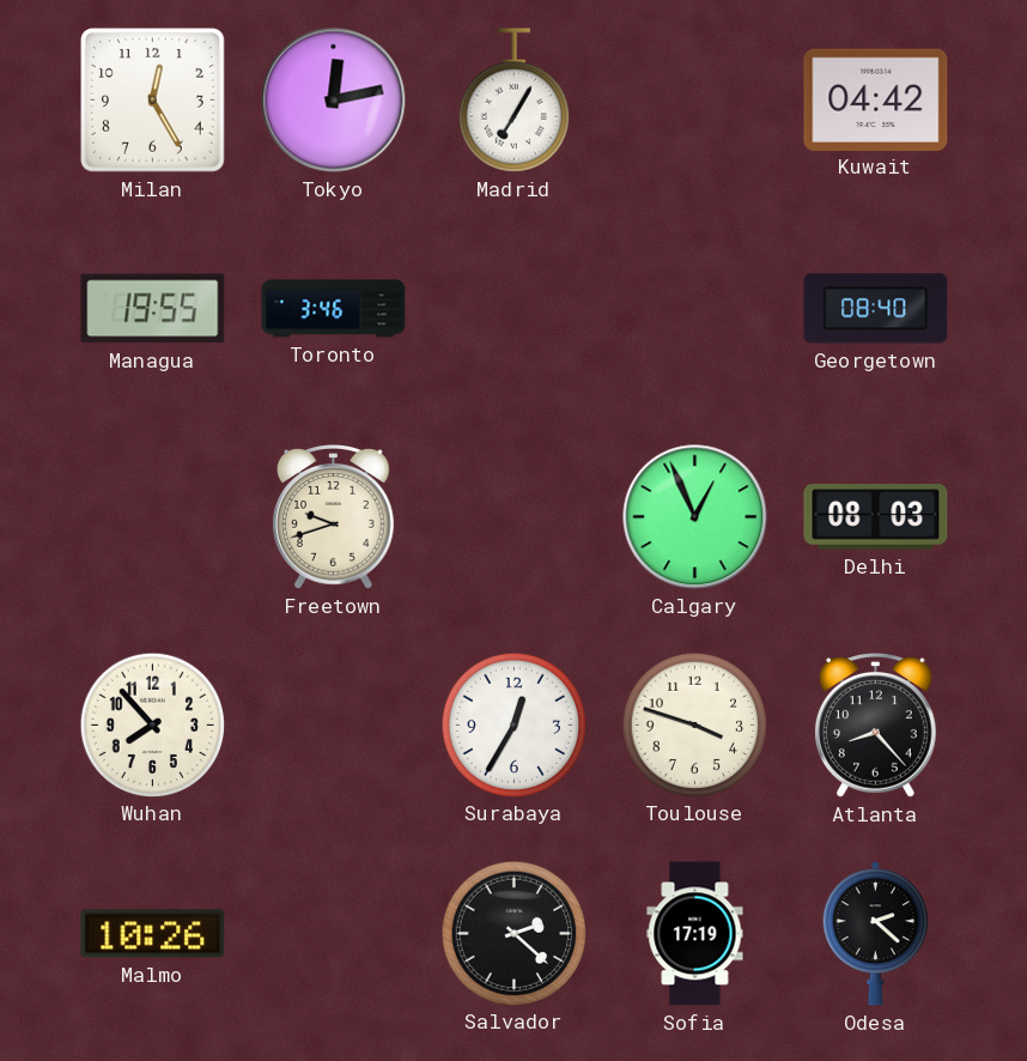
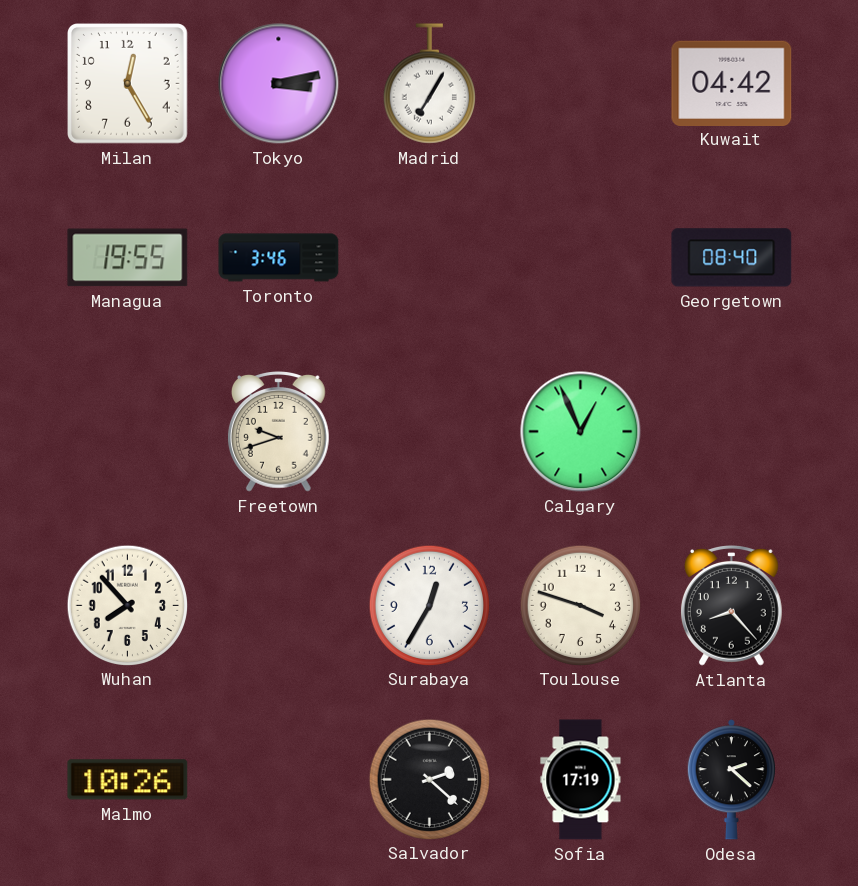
Tokyo: 12:13 -> 3:13
Delhi: 08:03 -> none
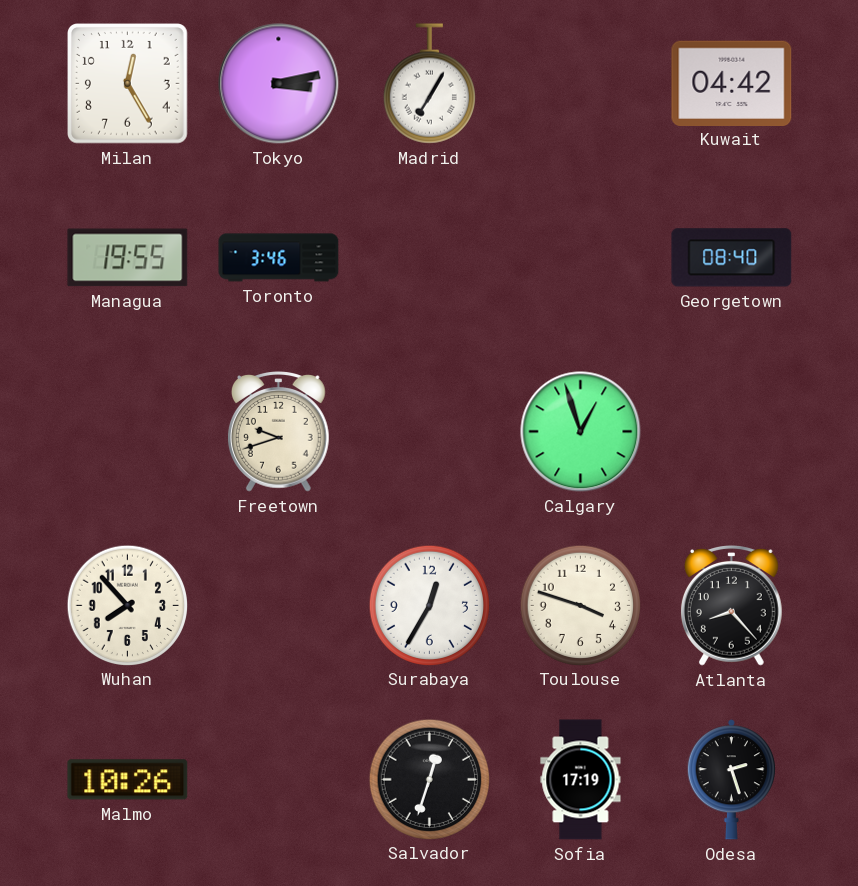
Calgary: 12:56 -> 12:57
Salvador: 2:22 -> 12:33
Odesa: 2:22 -> 2:27
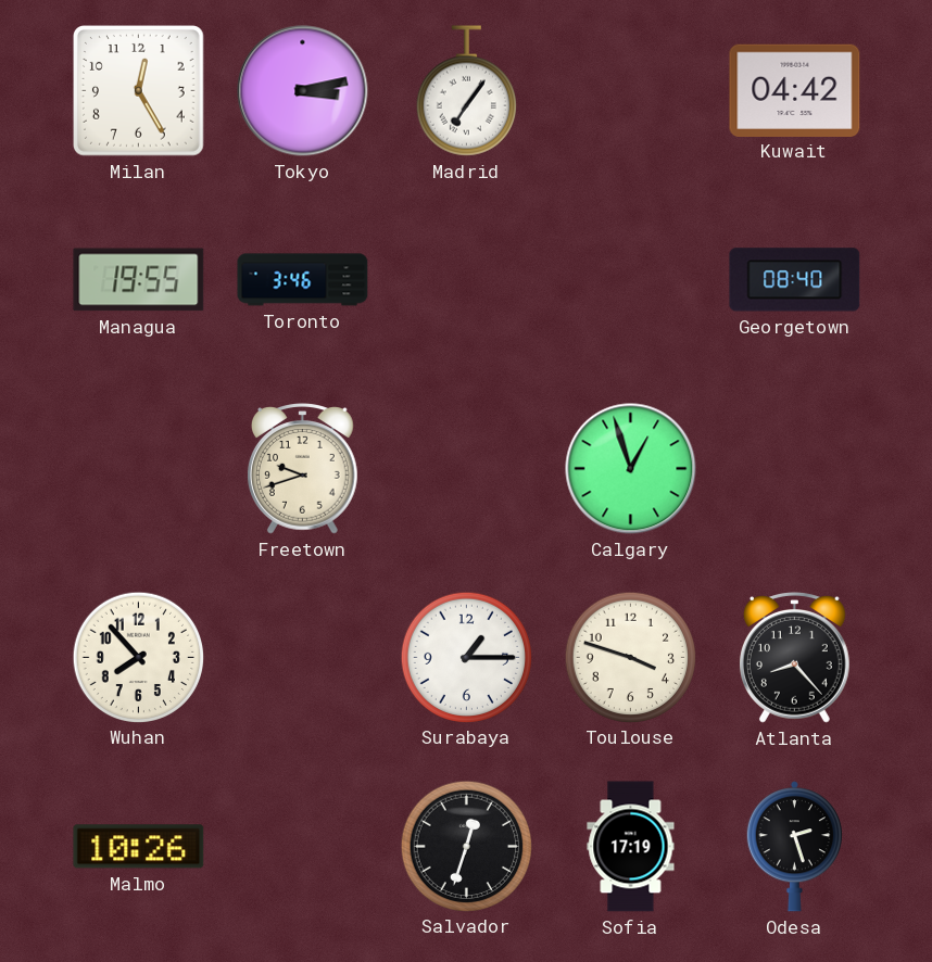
Madrid: 7:05 -> 7:06
Surabaya: 12:35 -> 1:15
